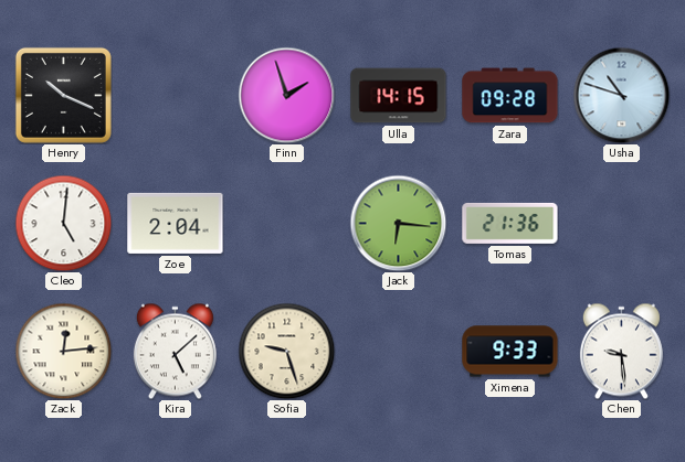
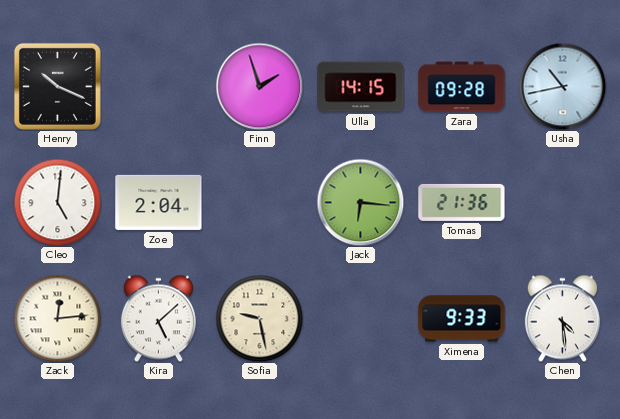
Usha: 10:48 -> 10:43
Sofia: 9:27 -> 9:28
Chen: 9:29 -> 4:29
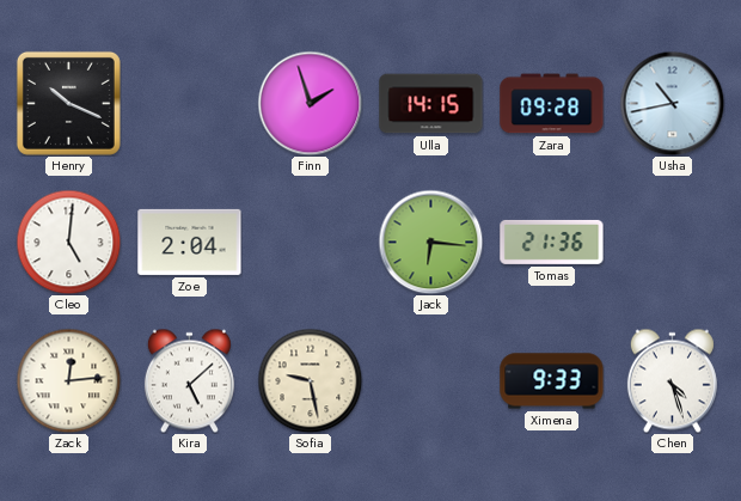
Chen: 4:29 -> 4:27
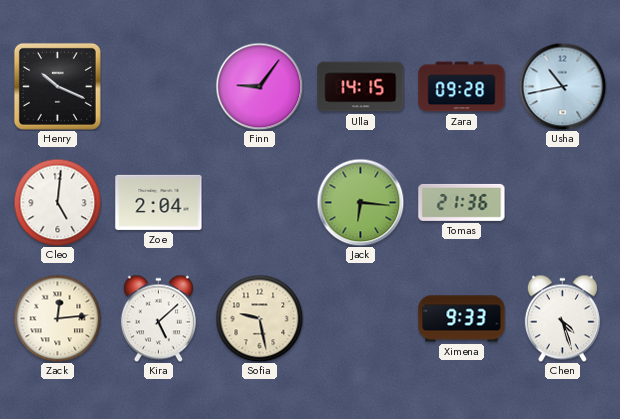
Finn: 1:57 -> 9:06
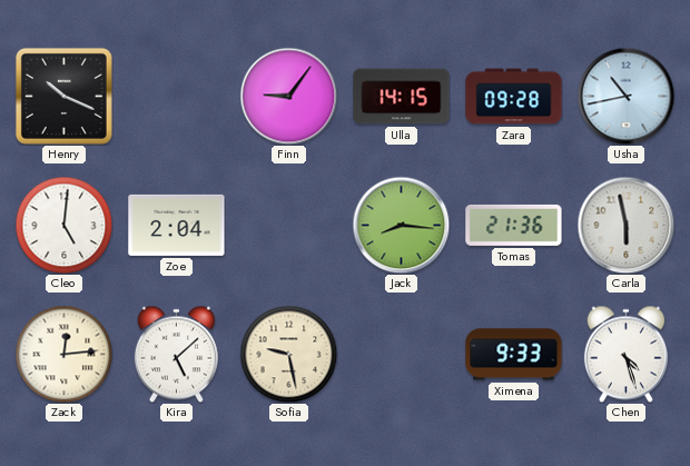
Jack: 6:16 -> 8:16
Carla: none -> 5:58
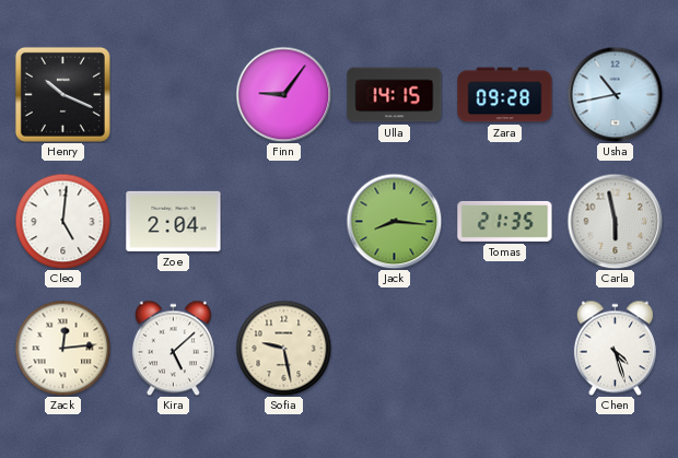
Tomas: 21:36 -> 21:35
Ximena: 9:33 -> none
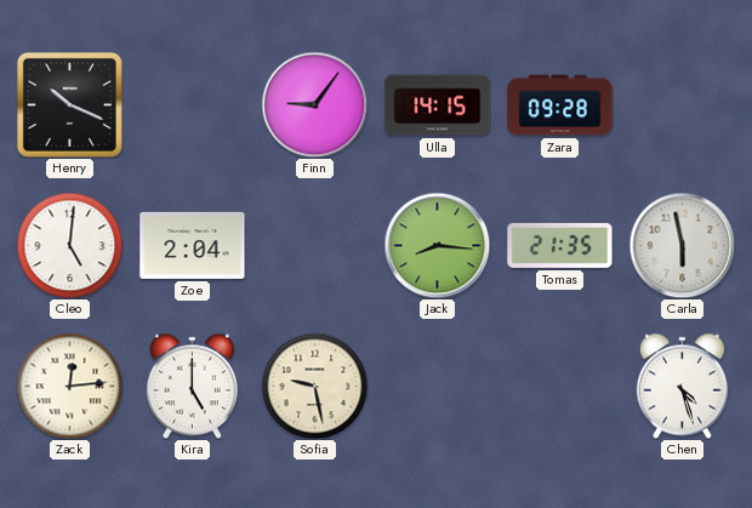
Usha: 10:43 -> none
Kira: 5:08 -> 5:00
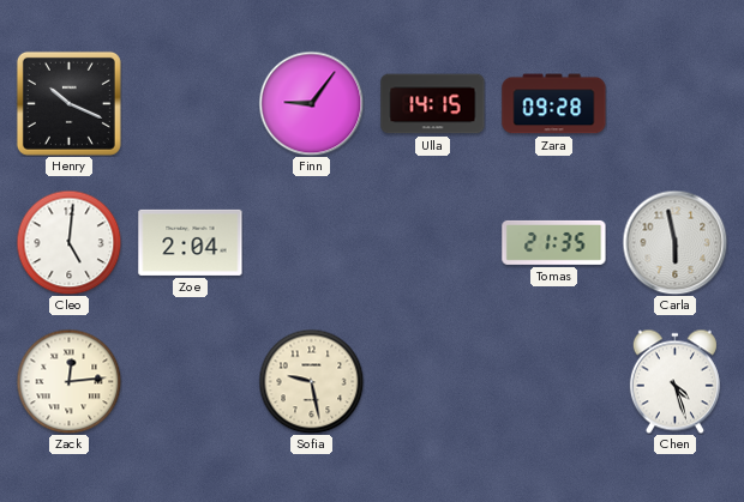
Jack: 8:16 -> none
Kira: 5:00 -> none
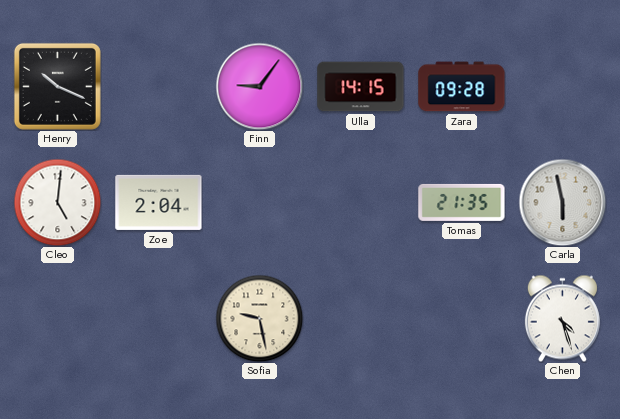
Zack: 12:14 -> none
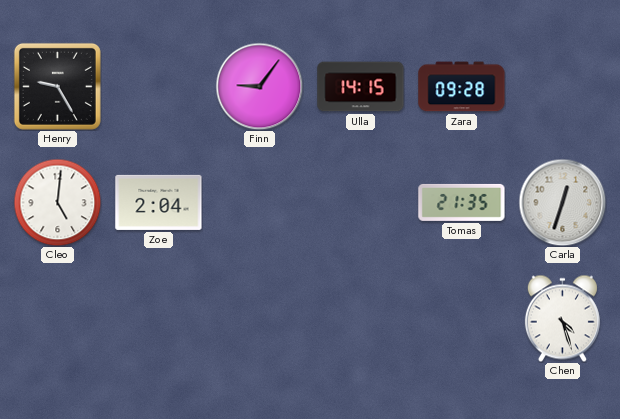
Henry: 10:19 -> 9:25
Carla: 5:58 -> 12:33
Sofia: 9:28 -> none
